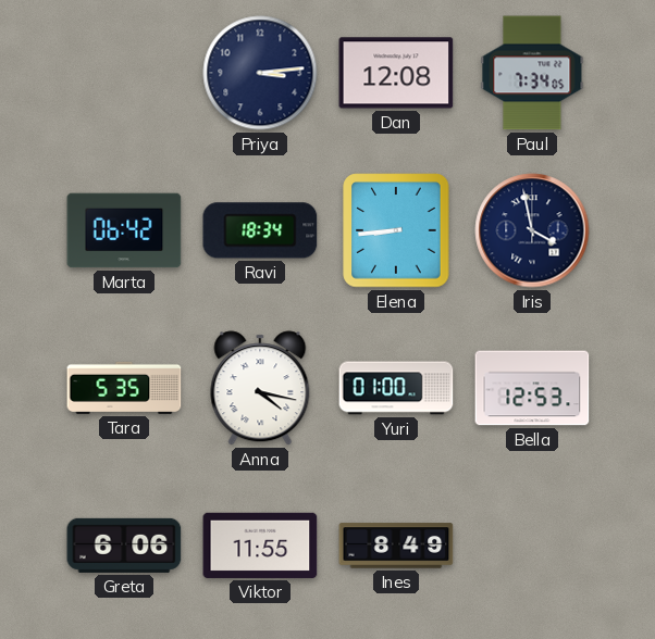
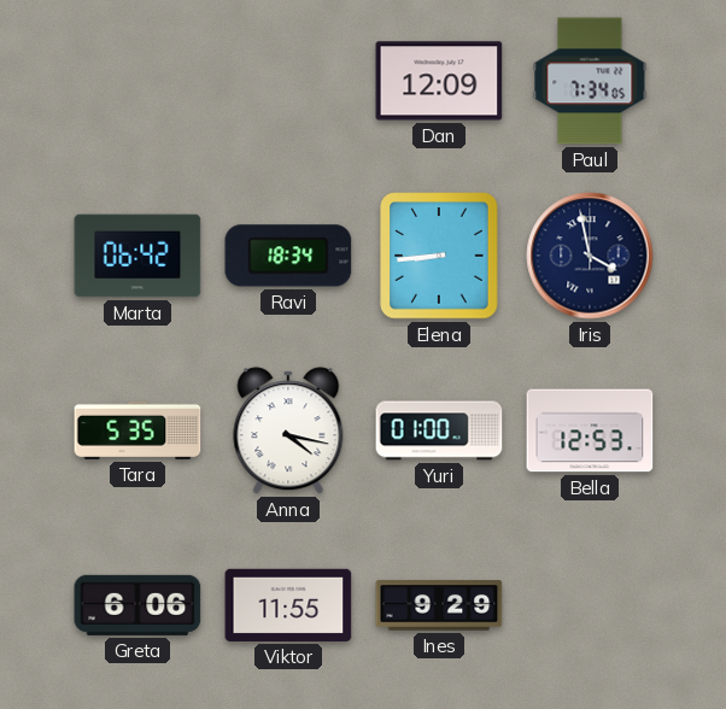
Priya: 3:14 -> none
Dan: 12:08 -> 12:09
Ines: 8:49 -> 9:29
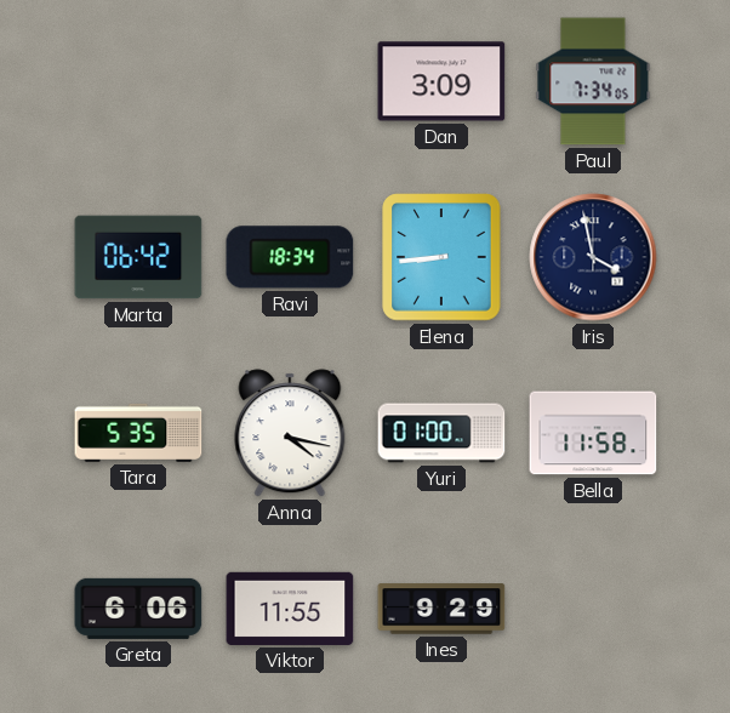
Dan: 12:09 -> 3:09
Bella: 12:53 -> 11:58
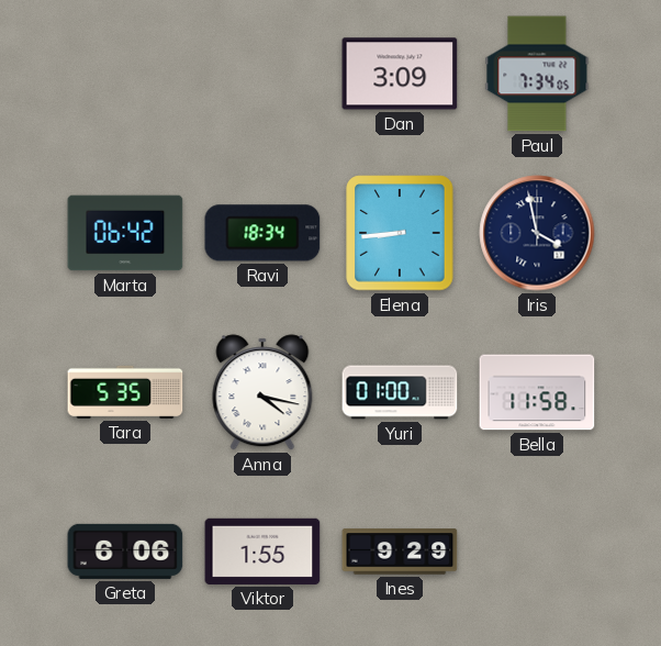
Viktor: 11:55 -> 1:55
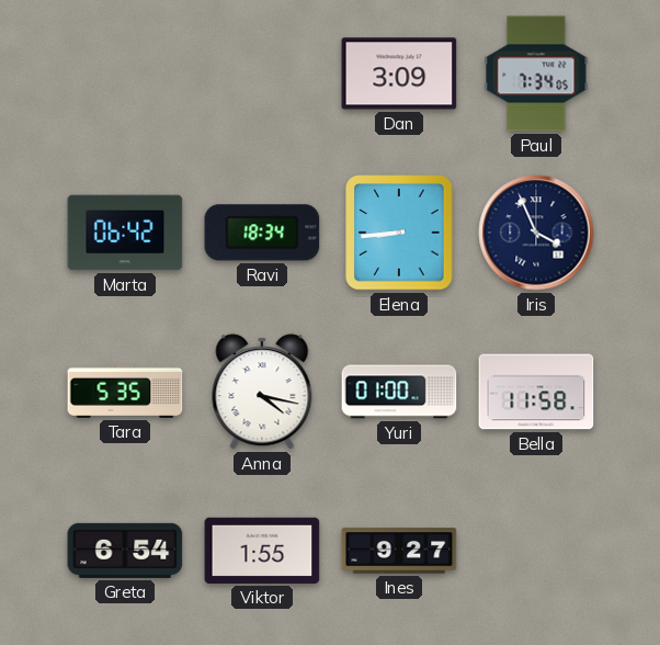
Iris: 3:58 -> 3:56
Greta: 6:06 -> 6:54
Ines: 9:29 -> 9:27
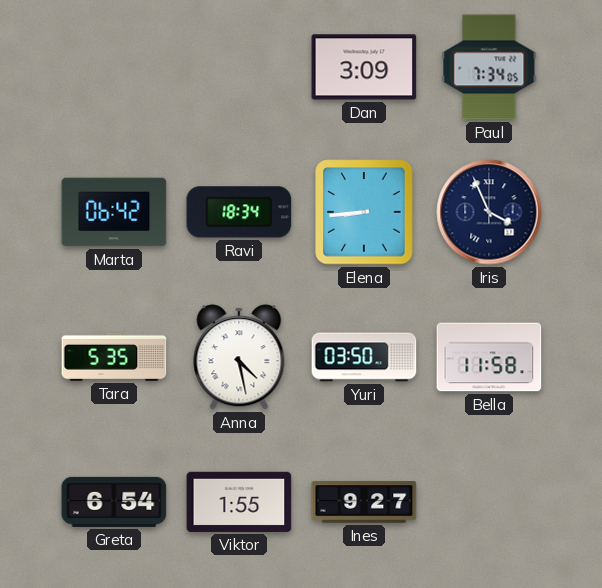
Anna: 4:17 -> 4:28
Yuri: 01:00 -> 03:50
